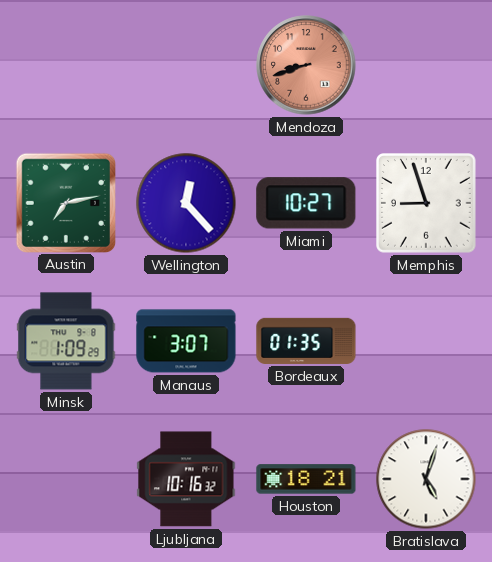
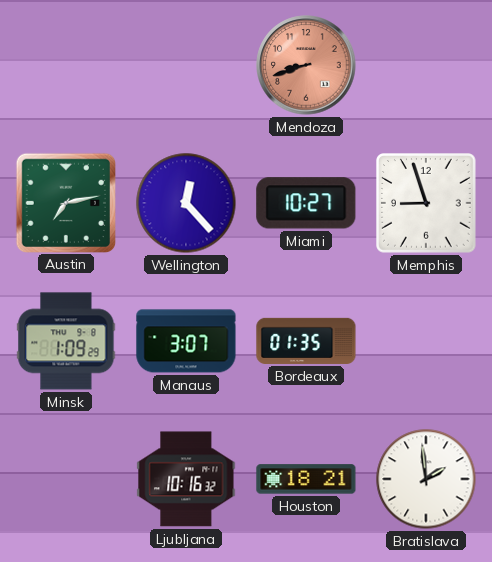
Bratislava: 5:03 -> 1:59
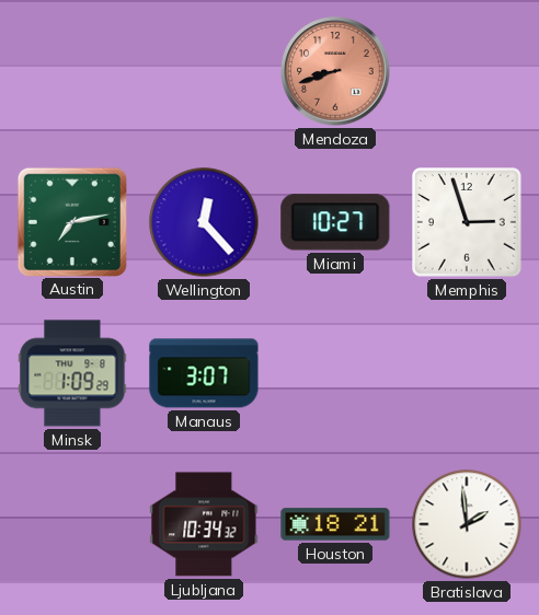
Memphis: 8:57 -> 2:57
Bordeaux: 01:35 -> none
Ljubljana: 10:16 -> 10:34
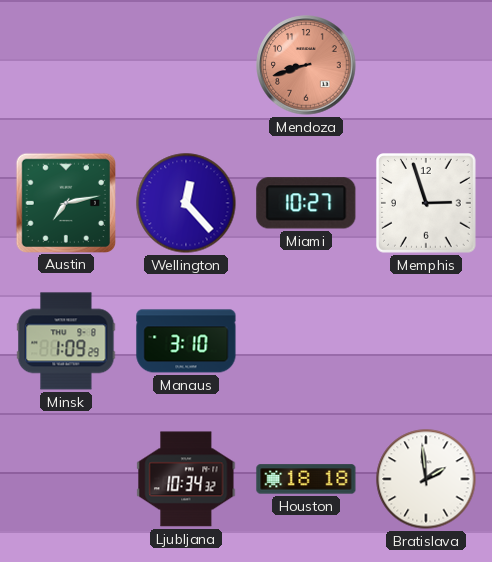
Manaus: 3:07 -> 3:10
Houston: 18:21 -> 18:18
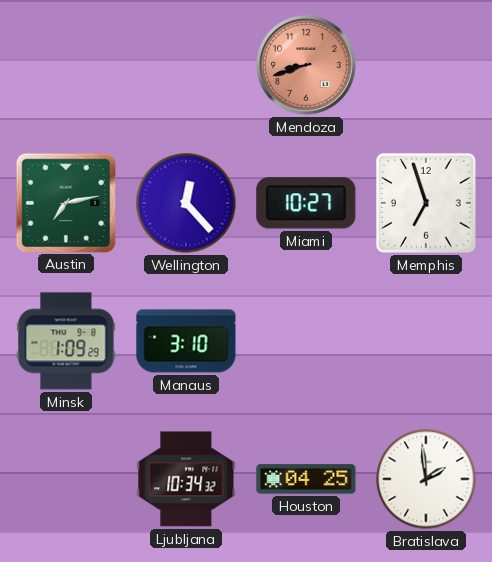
Memphis: 2:57 -> 6:57
Houston: 18:18 -> 04:25
